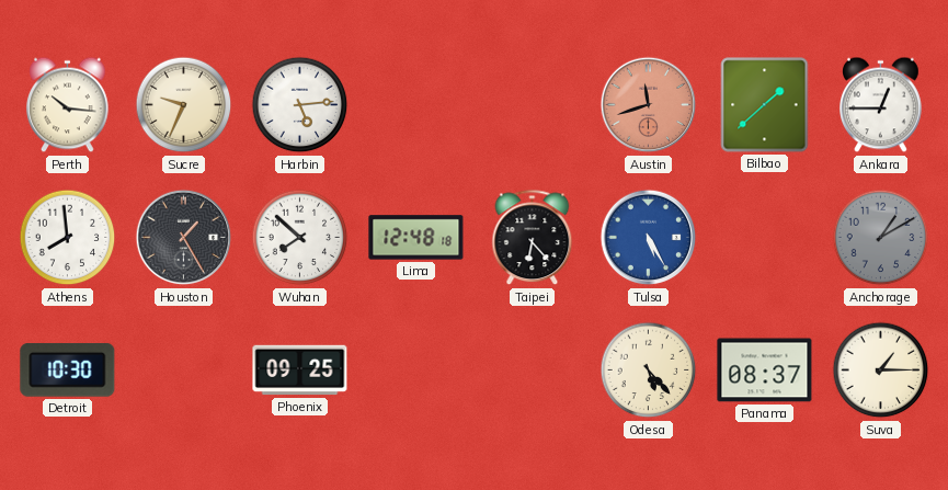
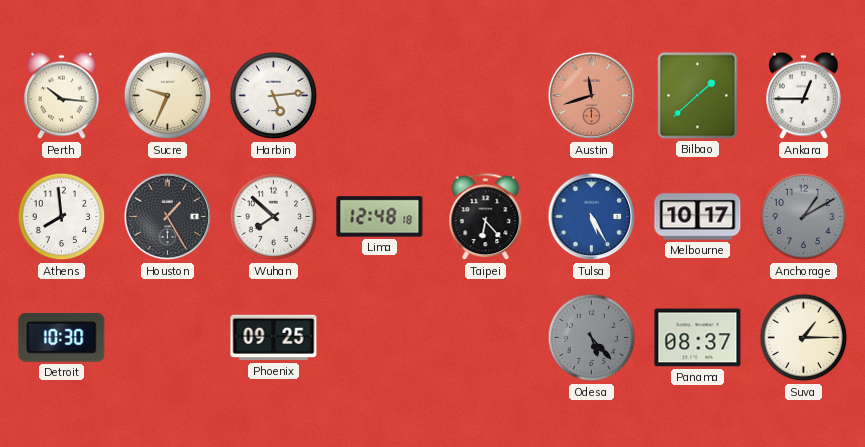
Melbourne: none -> 10:17
Odesa dial: cream -> grey
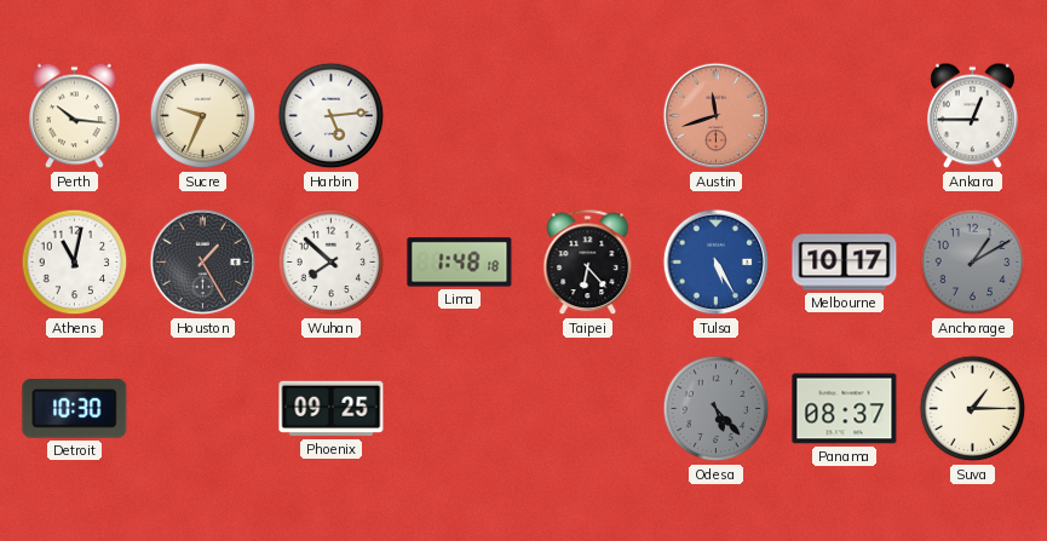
Bilbao: 1:38 -> none
Athens: 7:59 -> 11:02
Lima: 12:48 -> 1:48
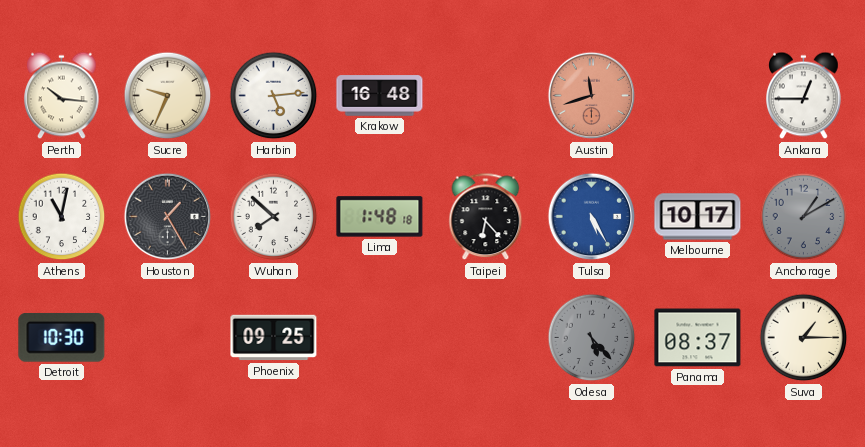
Krakow: none -> 16:48
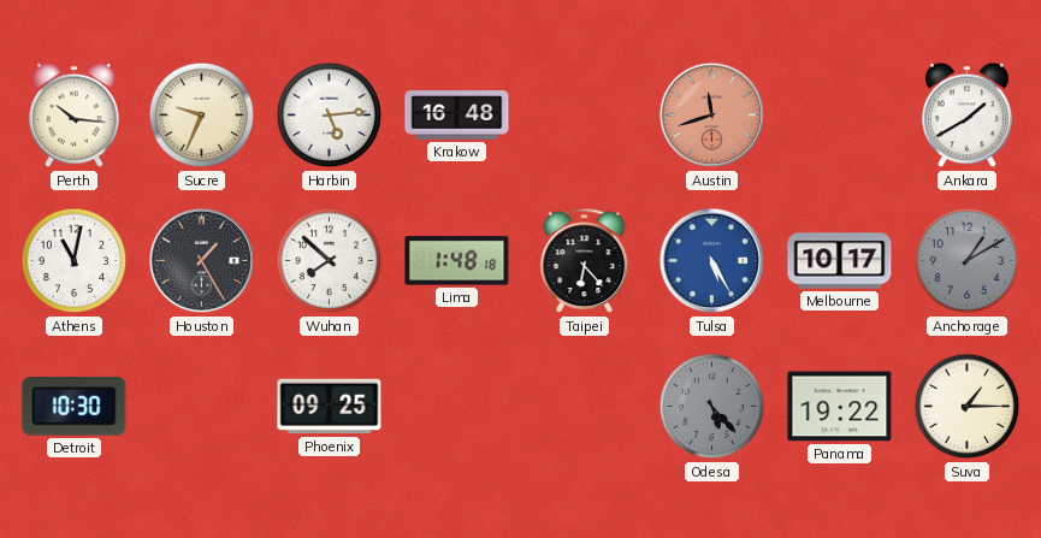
Ankara: 12:45 -> 1:40
Panama: 08:37 -> 19:22
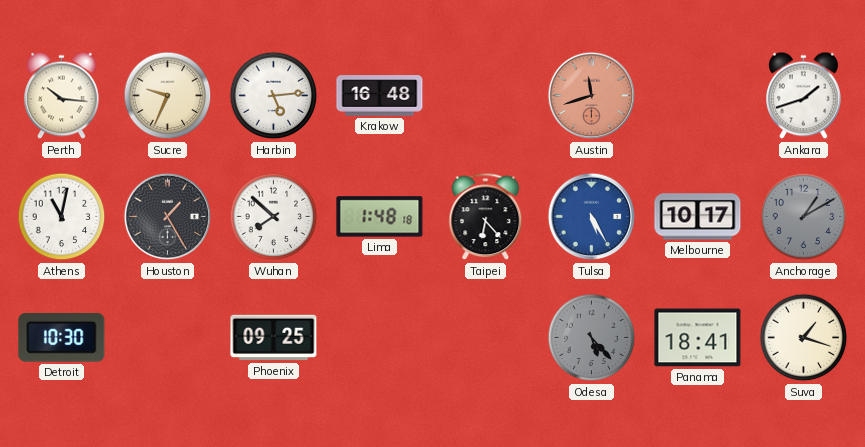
Ankara: 1:40 -> 1:42
Panama: 19:22 -> 18:41
Suva: 1:15 -> 1:18
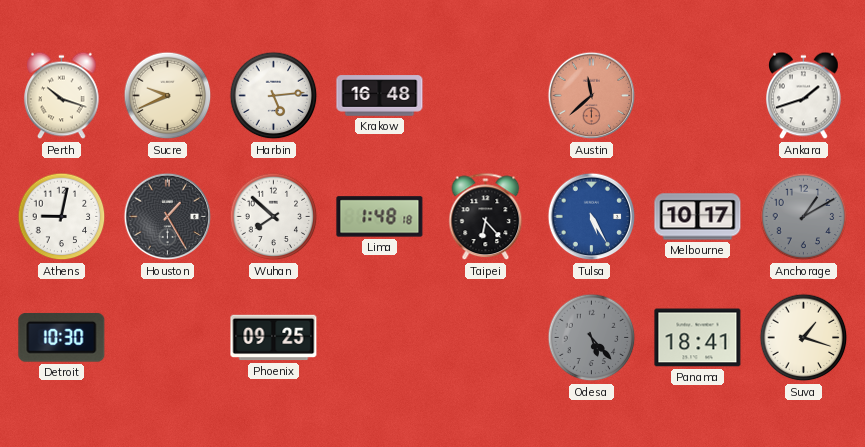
Perth: 10:16 -> 10:18
Sucre: 9:34 -> 9:41
Austin: 11:42 -> 11:38
Athens: 11:02 -> 9:02
